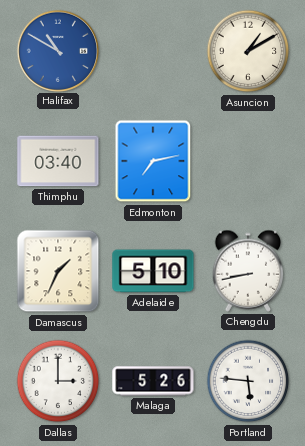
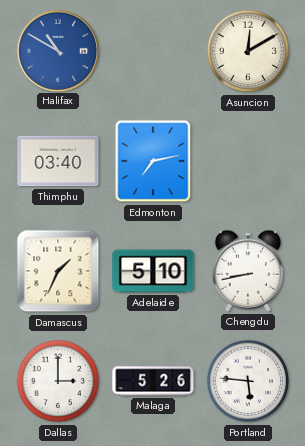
Asuncion: 1:10 -> 12:10
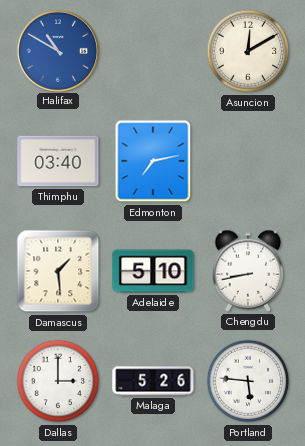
Damascus: 1:34 -> 1:29
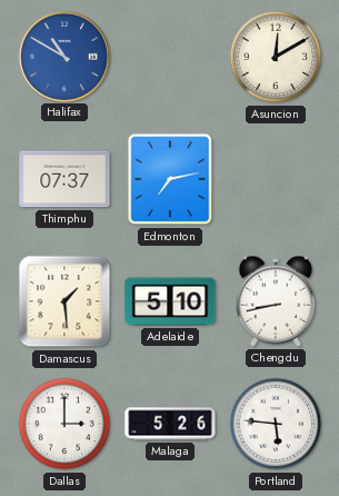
Thimphu: 03:40 -> 07:37
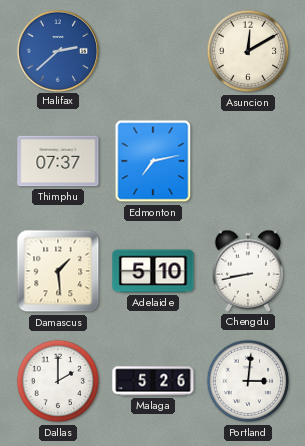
Halifax: 10:50 -> 2:38
Dallas: 3:00 -> 2:00
Portland: 5:46 -> 3:01
